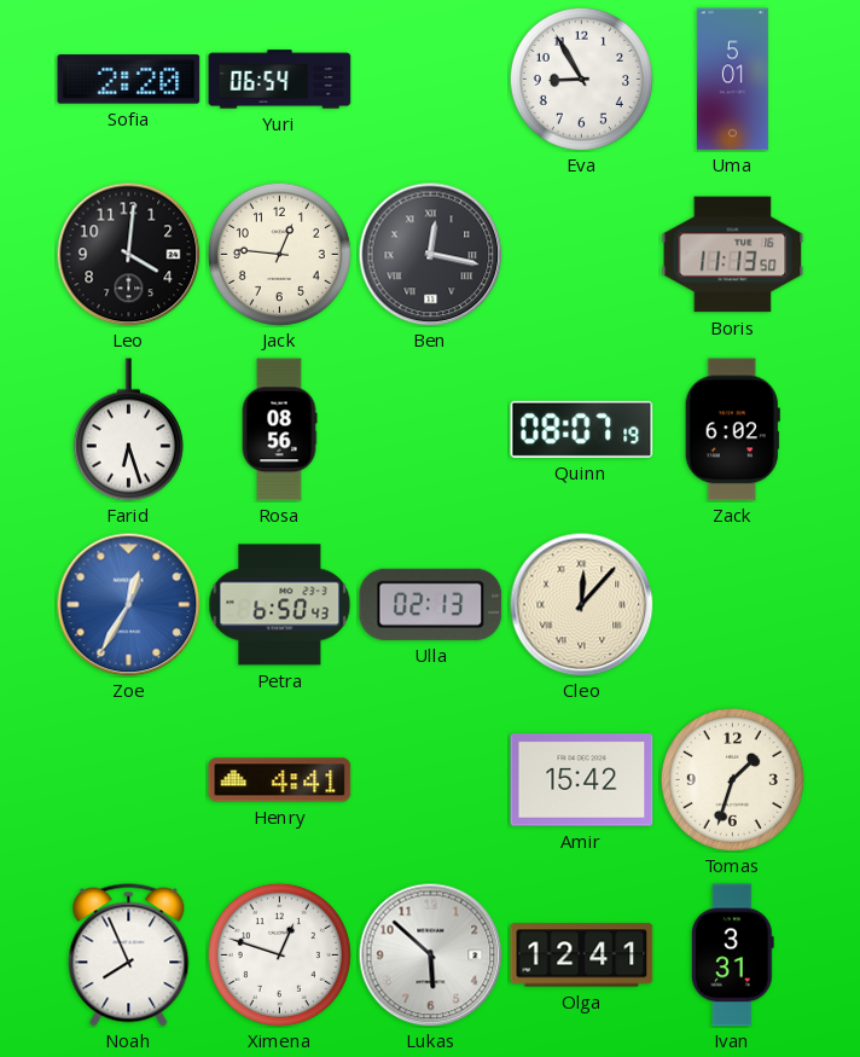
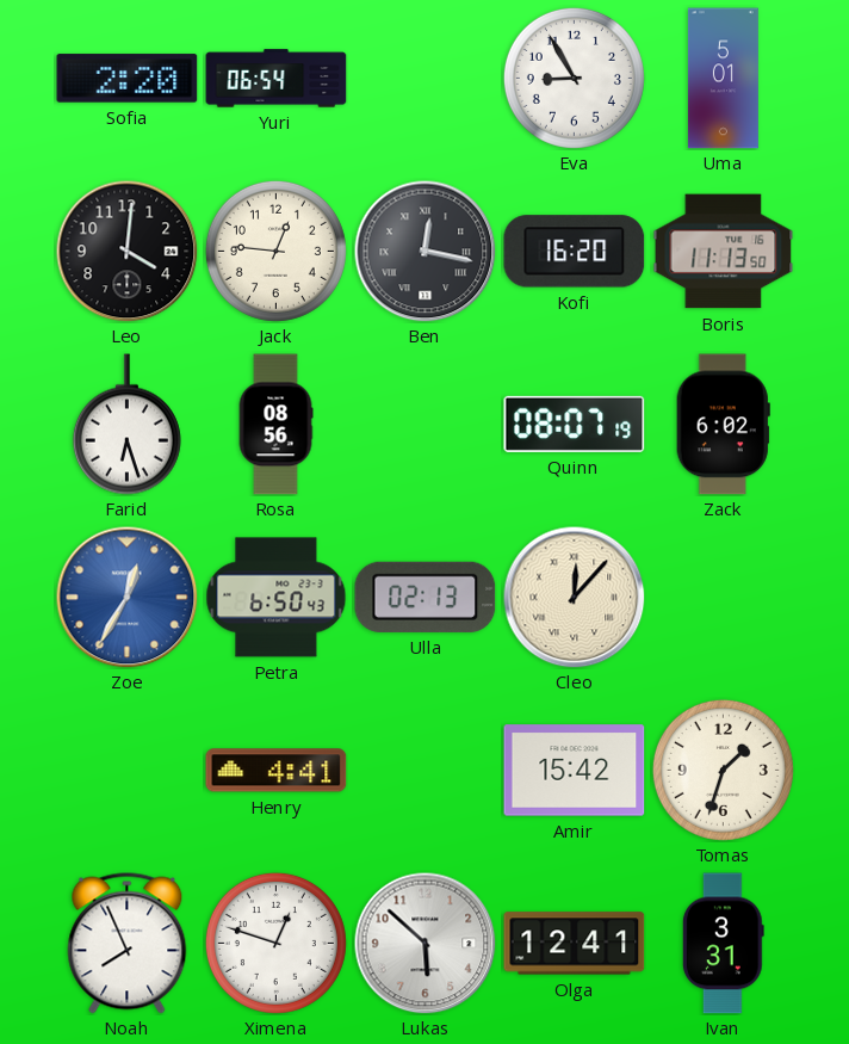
Kofi: none -> 16:20
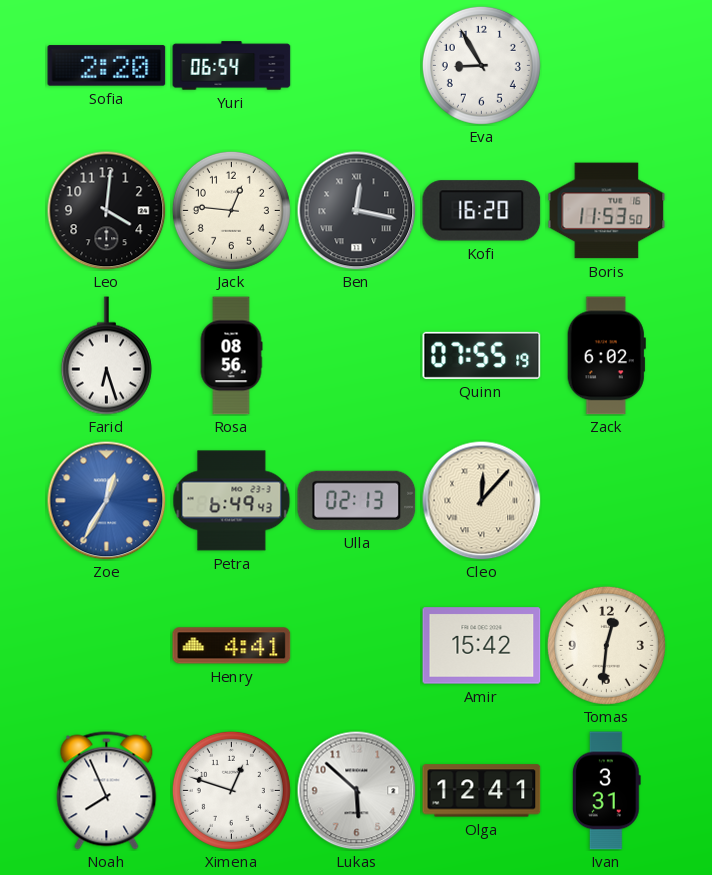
Uma: 5:01 -> none
Boris: 11:13 -> 11:53
Quinn: 08:07 -> 07:55
Petra: 6:50 -> 6:49
Tomas: 1:33 -> 12:31
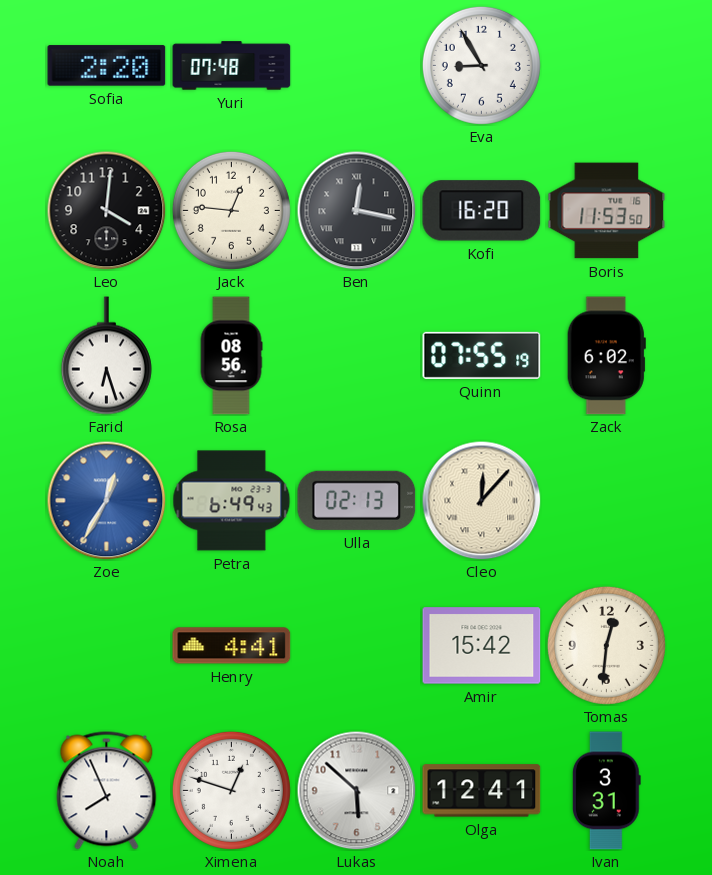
Yuri: 06:54 -> 07:48
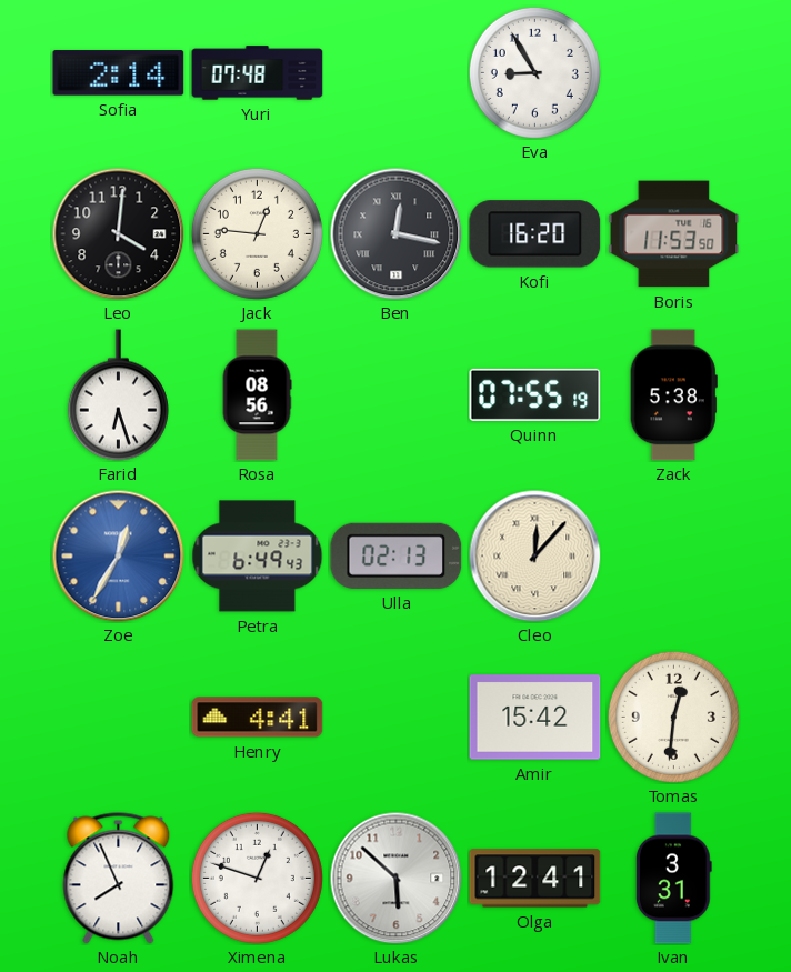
Sofia: 2:20 -> 2:14
Zack: 6:02 -> 5:38
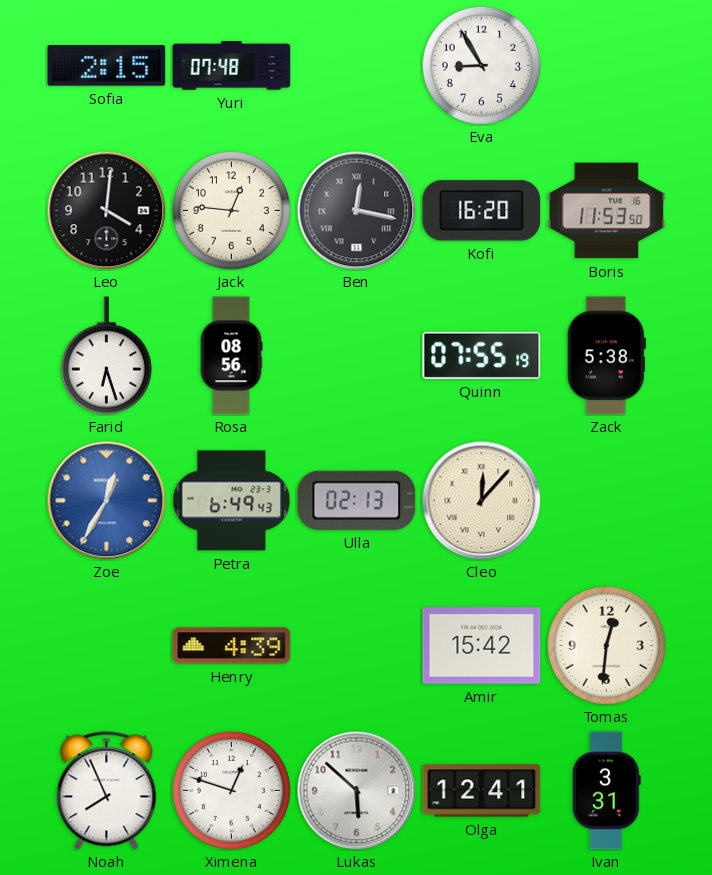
Sofia: 2:14 -> 2:15
Henry: 4:41 -> 4:39
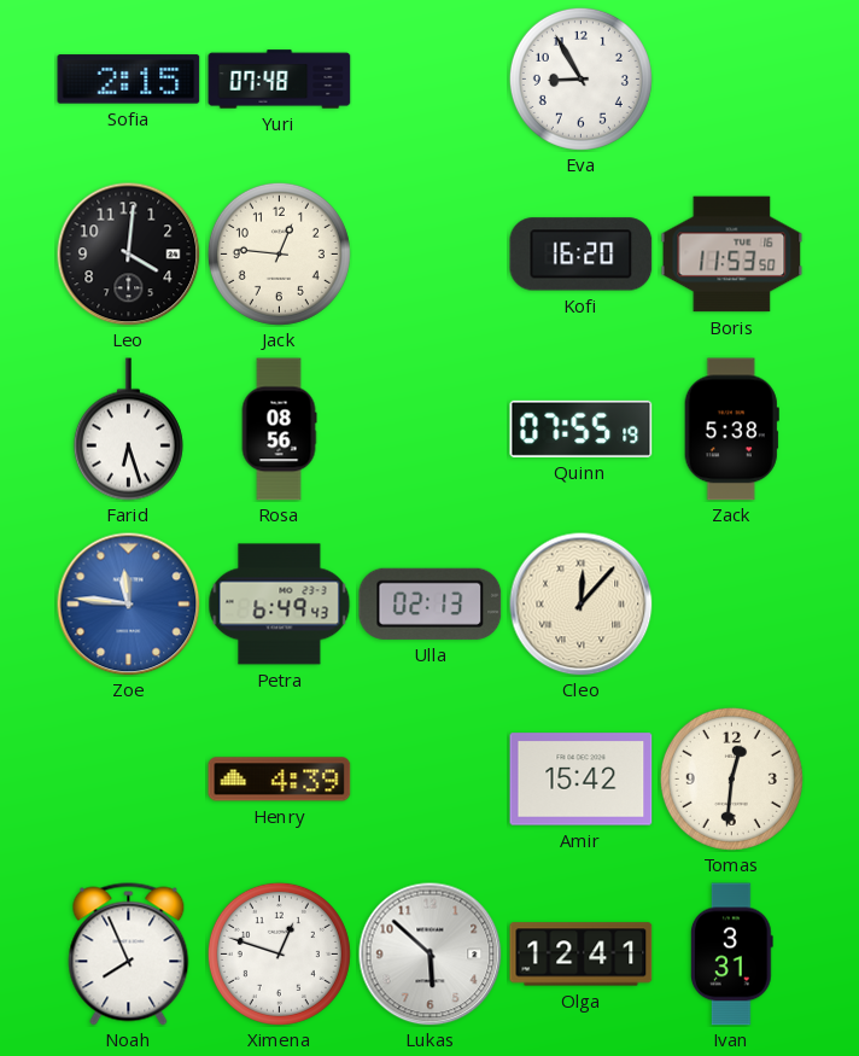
Ben: 12:17 -> none
Zoe: 12:35 -> 11:46
